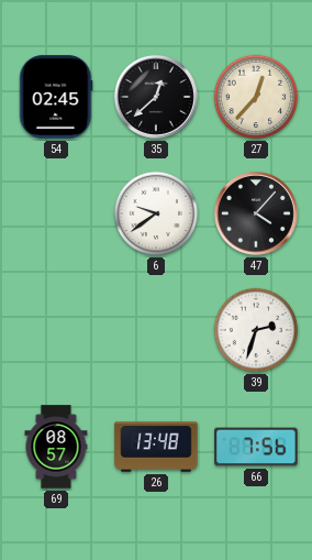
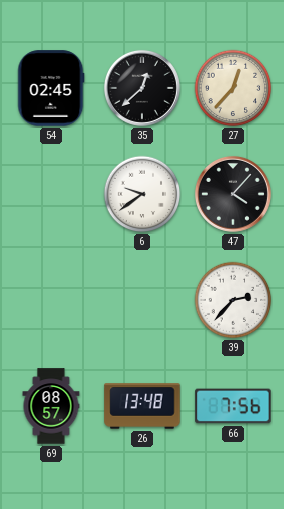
39: 2:33 -> 2:37
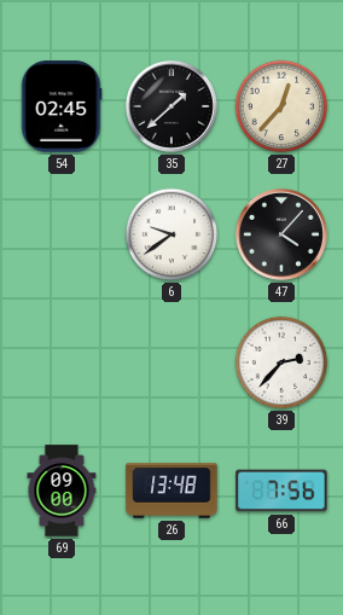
35: 12:38 -> 1:38
69: 08:57 -> 09:00
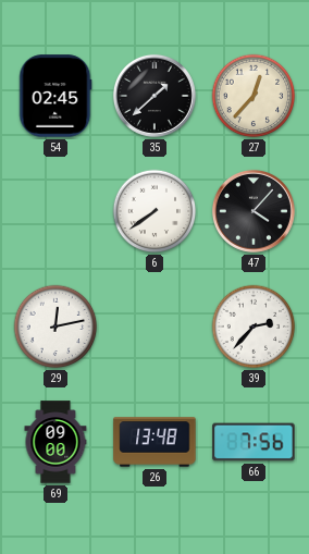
6: 9:39 -> 7:39
29: none -> 12:13
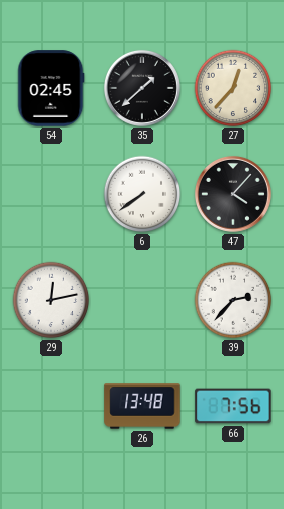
69: 09:00 -> none
